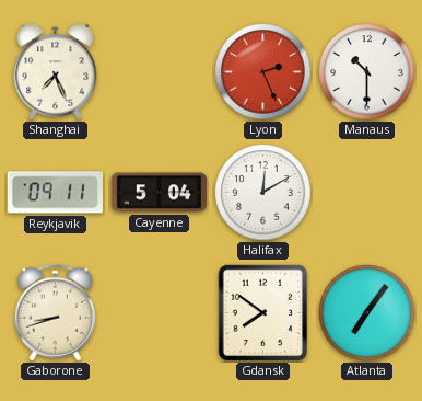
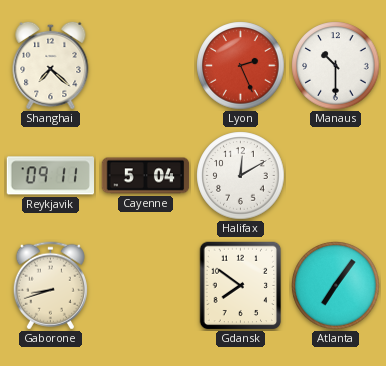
Shanghai: 7:26 -> 7:22
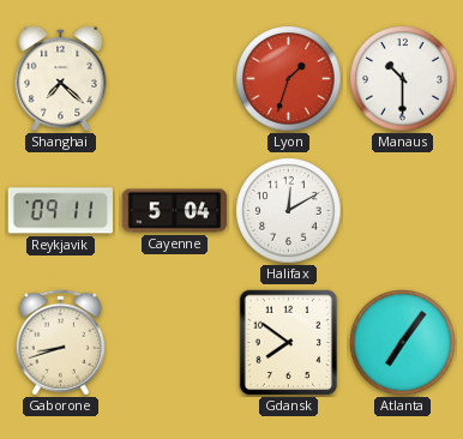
Lyon: 2:26 -> 1:33
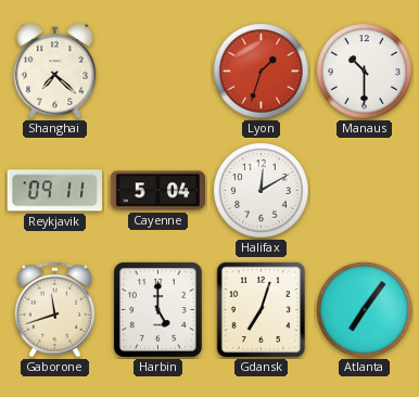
Gaborone: 8:42 -> 11:42
Harbin: none -> 5:00
Gdansk: 7:51 -> 7:03
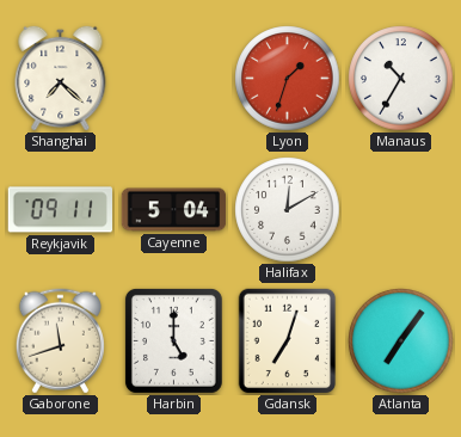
Manaus: 10:30 -> 10:35
